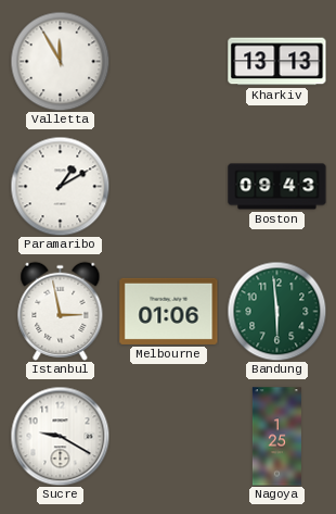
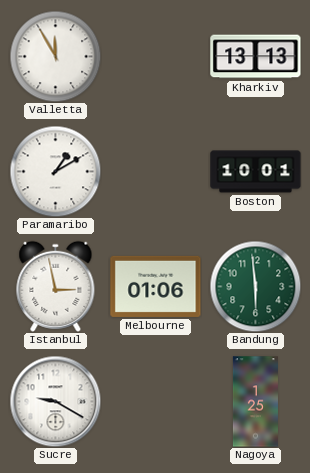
Boston: 09:43 -> 10:01
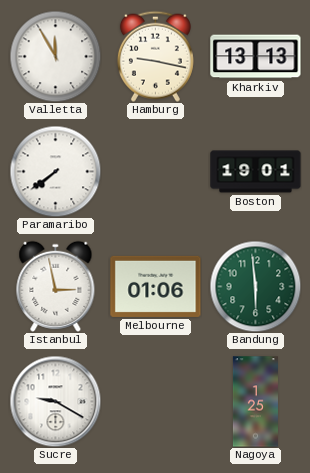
Hamburg: none -> 9:17
Paramaribo: 1:10 -> 7:39
Boston: 10:01 -> 19:01
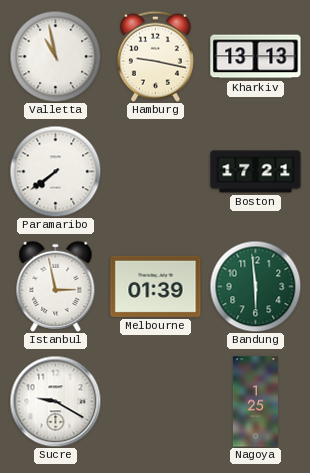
Valletta: 11:55 -> 10:58
Boston: 19:01 -> 17:21
Melbourne: 01:06 -> 01:39
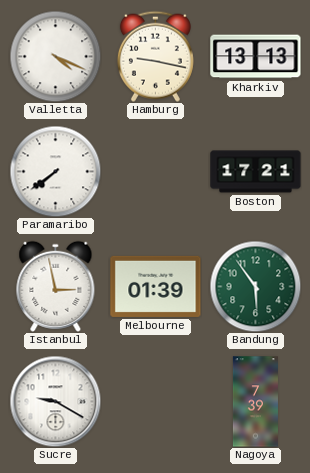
Valletta: 10:58 -> 4:19
Bandung: 5:59 -> 5:54
Nagoya: 1:25 -> 7:39
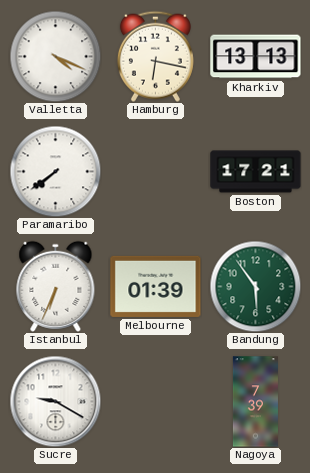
Hamburg: 9:17 -> 6:17
Istanbul: 2:58 -> 6:34
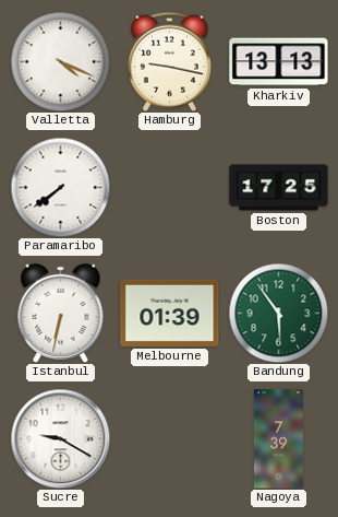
Hamburg: 6:17 -> 9:17
Boston: 17:21 -> 17:25
Istanbul: 6:34 -> 6:32
